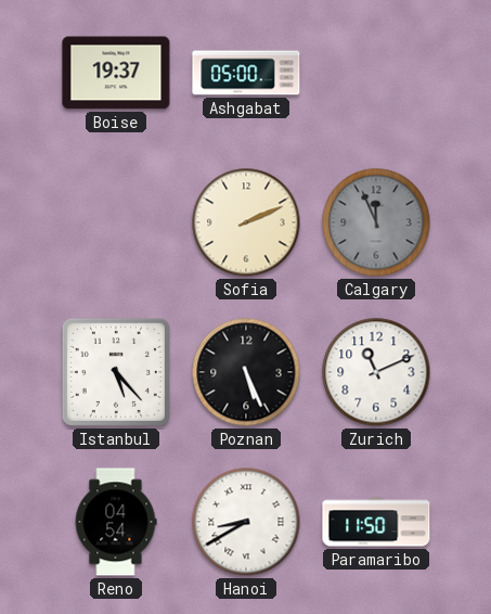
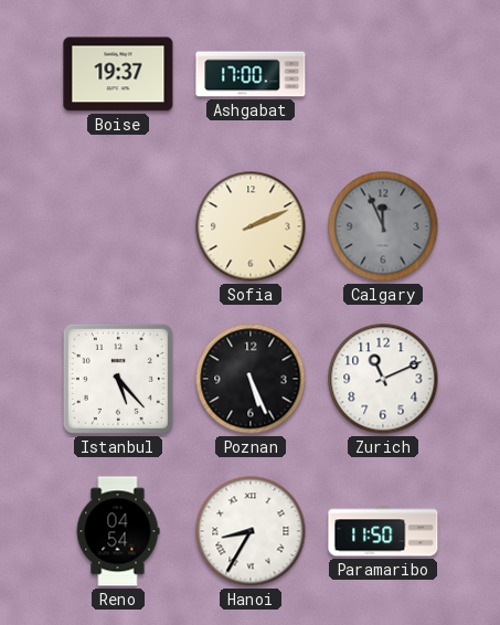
Ashgabat: 05:00 -> 17:00
Hanoi: 8:40 -> 8:35
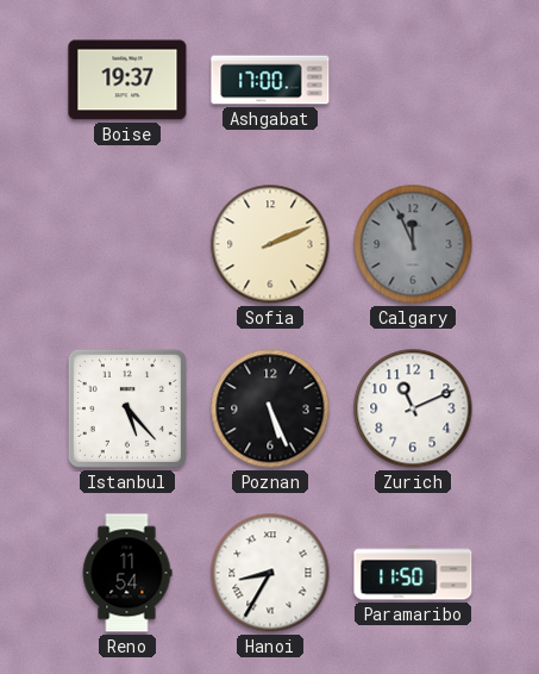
Reno: 04:54 -> 11:54
